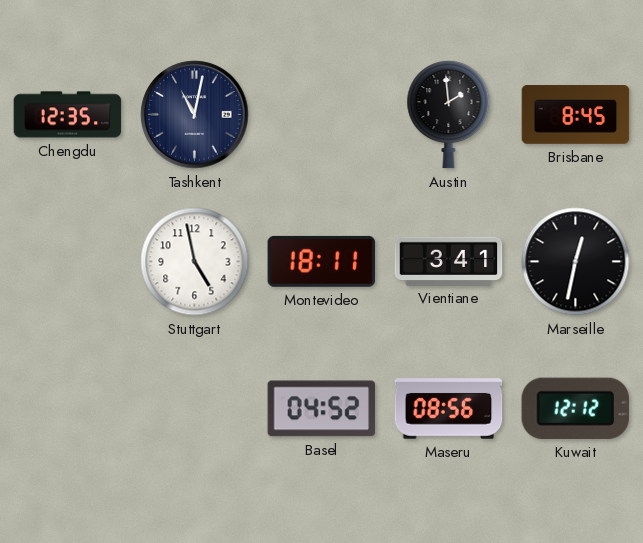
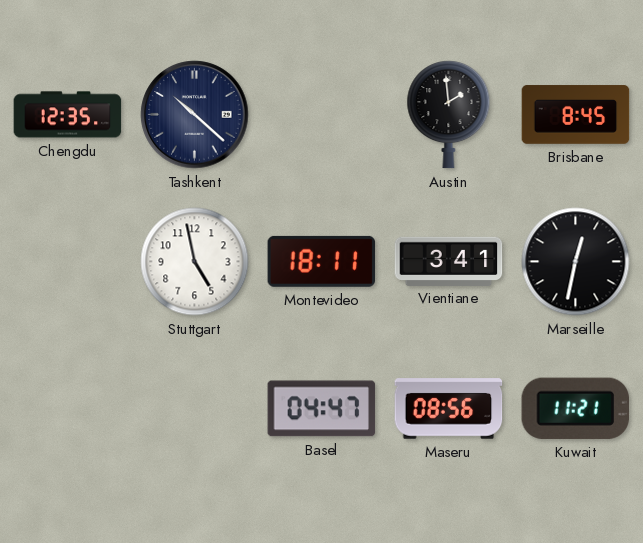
Tashkent: 11:02 -> 10:22
Basel: 04:52 -> 04:47
Kuwait: 12:12 -> 11:21
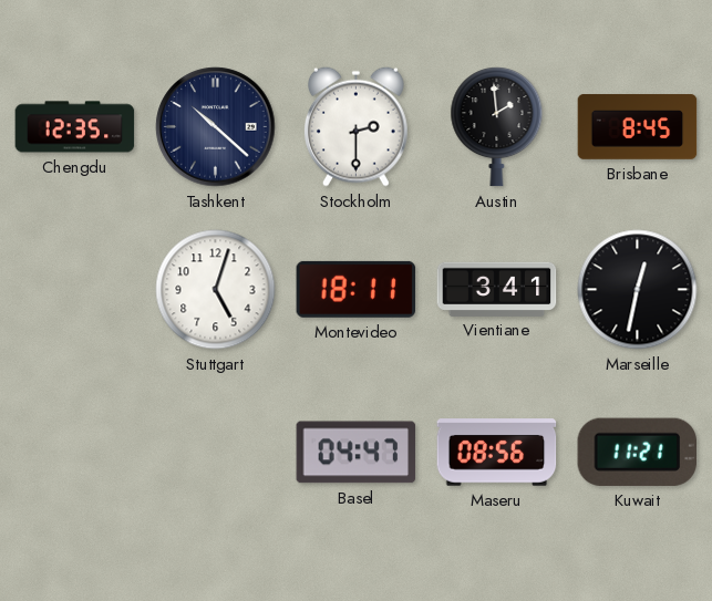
Stockholm: none -> 2:30
Stuttgart: 4:58 -> 5:03
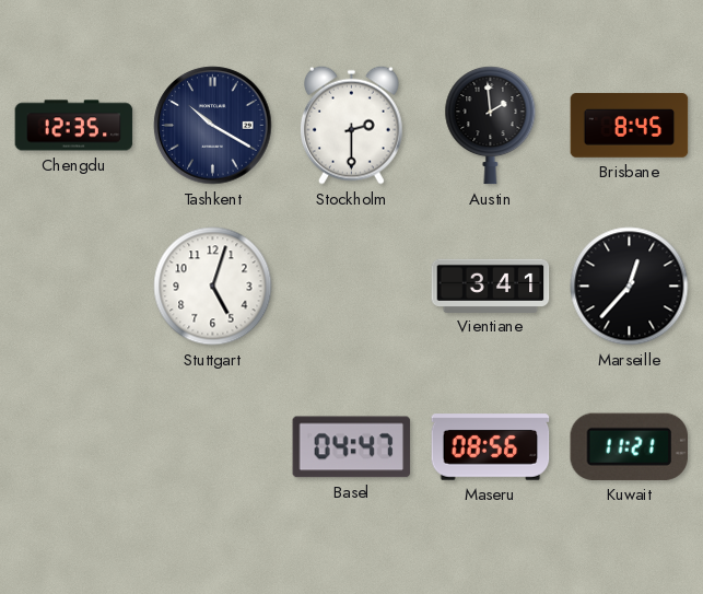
Tashkent: 10:22 -> 10:20
Montevideo: 18:11 -> none
Marseille: 12:32 -> 12:37
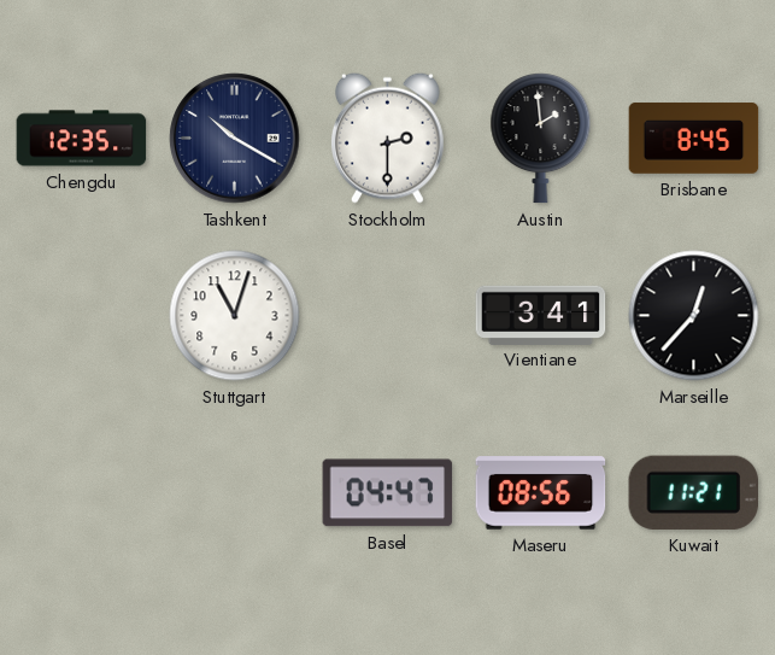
Stuttgart: 5:03 -> 11:03
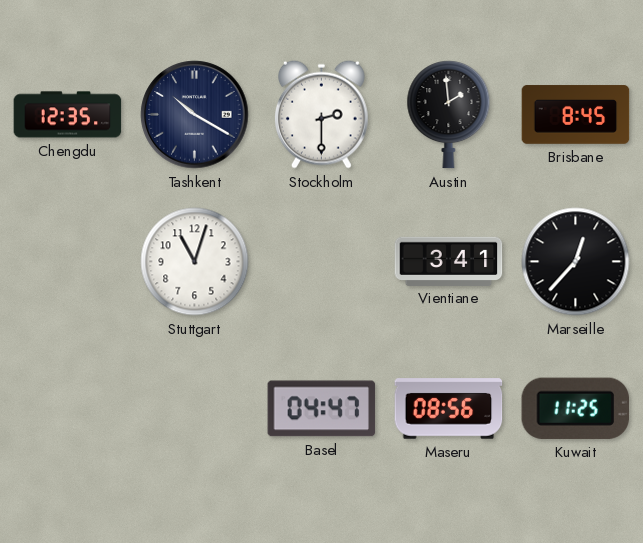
Kuwait: 11:21 -> 11:25
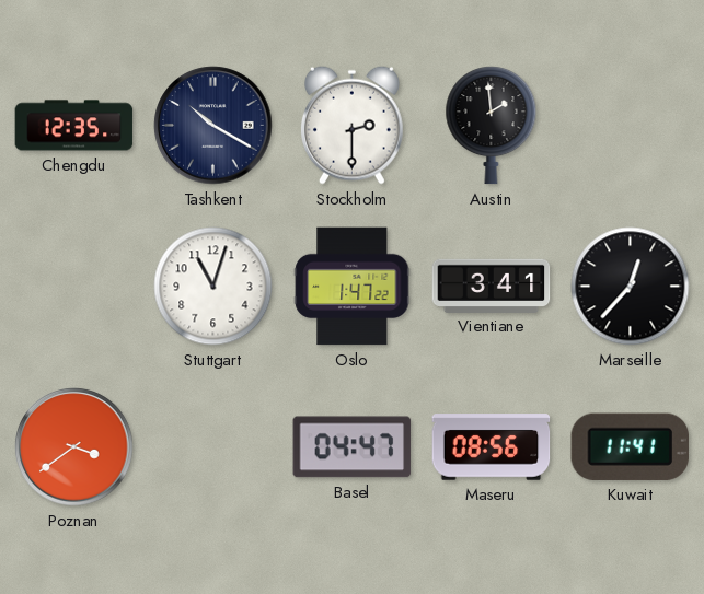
Brisbane: 8:45 -> none
Oslo: none -> 1:47
Poznan: none -> 3:39
Kuwait: 11:25 -> 11:41
